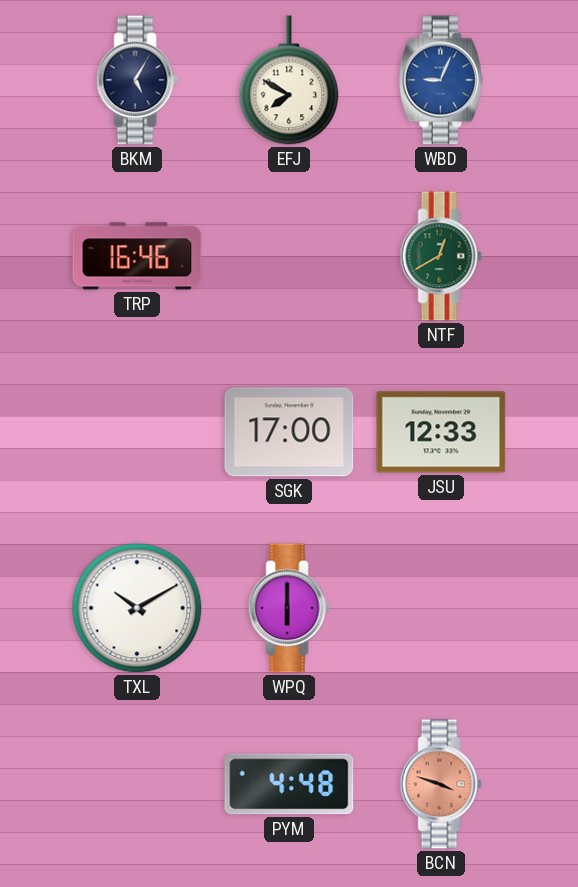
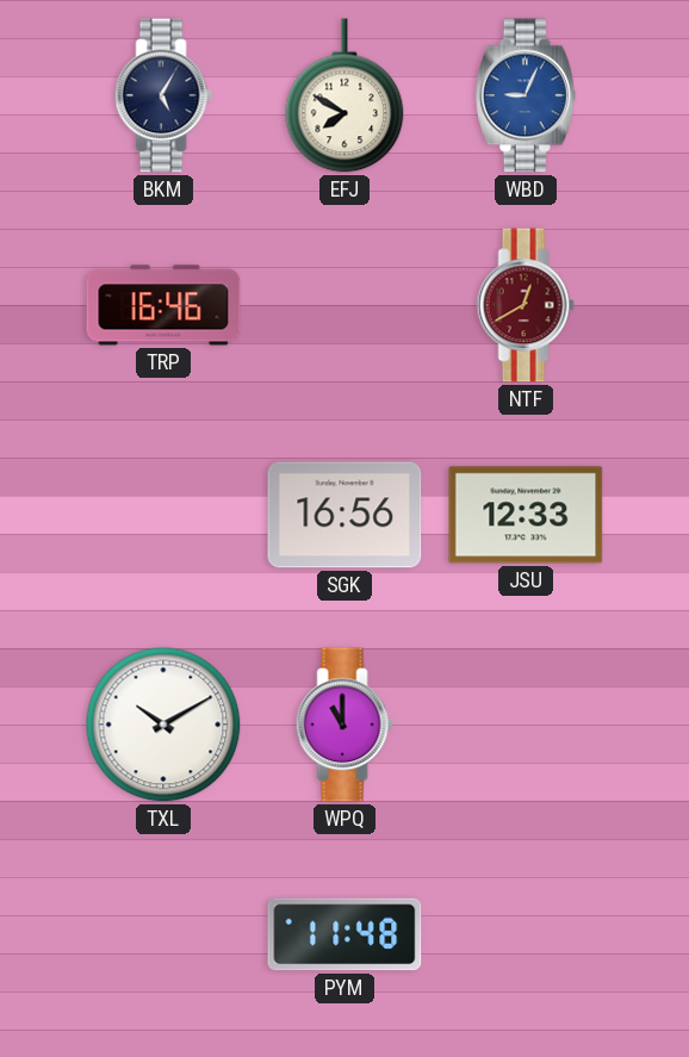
NTF dial: green -> burgundy
SGK: 17:00 -> 16:56
WPQ: 6:00 -> 11:00
PYM: 4:48 -> 11:48
BCN: 3:48 -> none
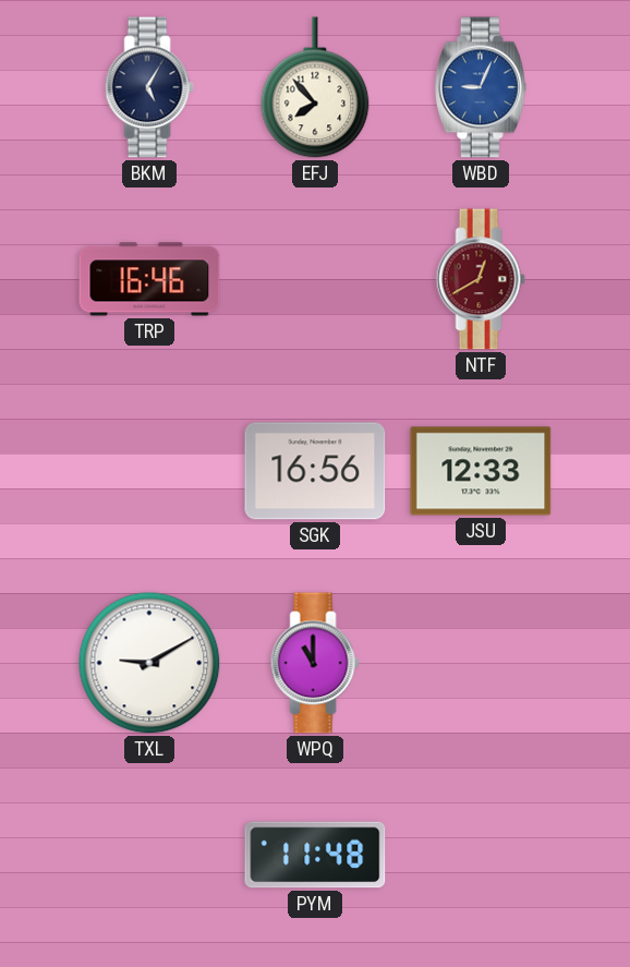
EFJ: 7:50 -> 7:53
TXL: 10:10 -> 9:10
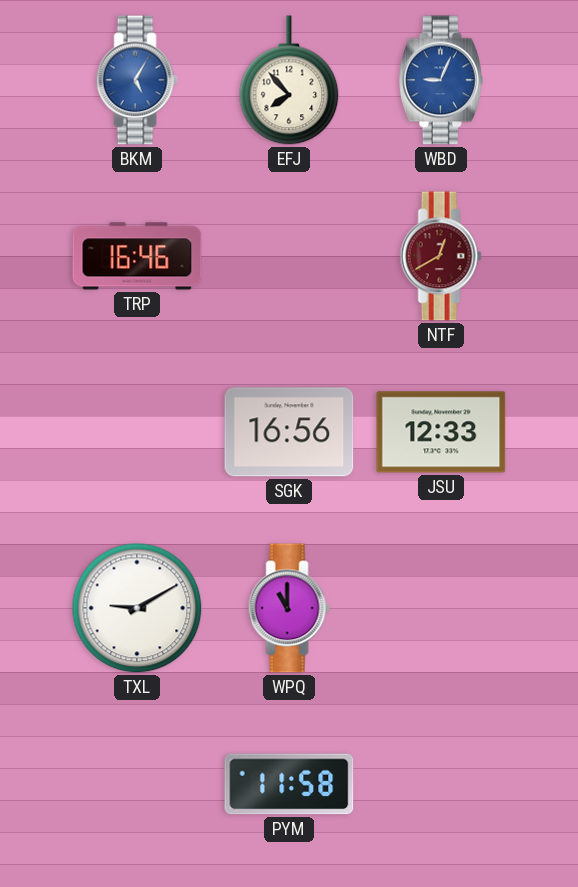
BKM dial: navy -> blue
PYM: 11:48 -> 11:58
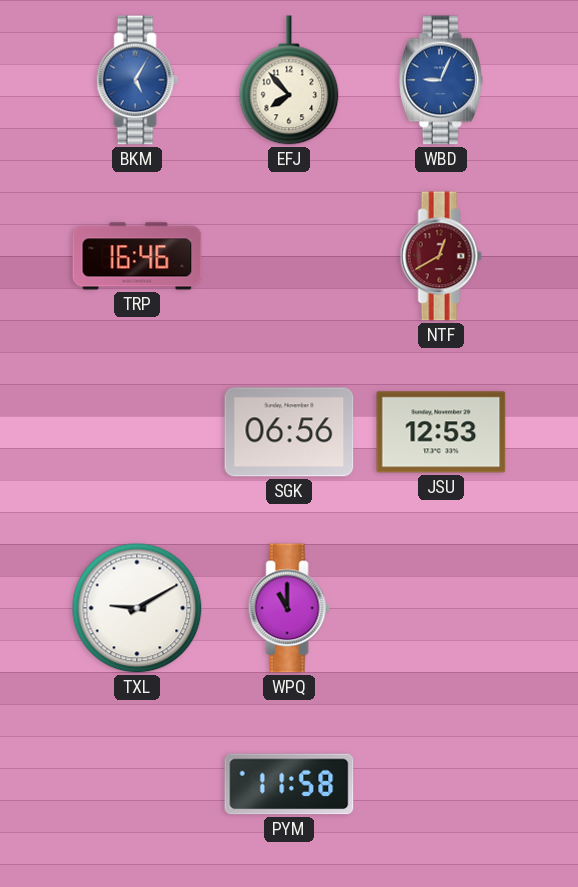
SGK: 16:56 -> 06:56
JSU: 12:33 -> 12:53
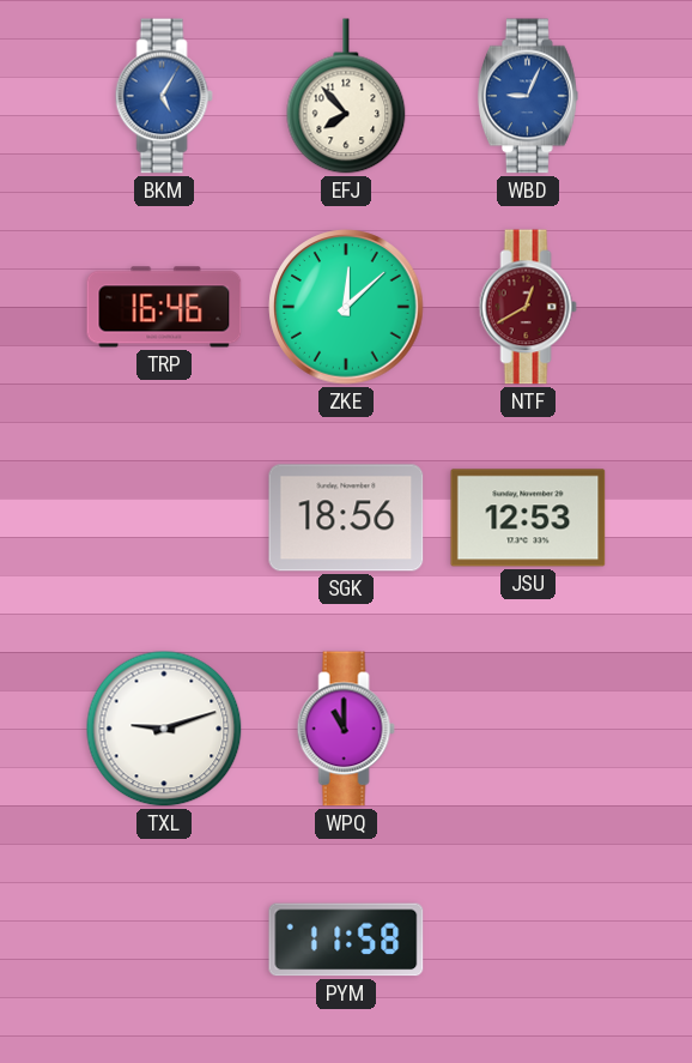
ZKE: none -> 12:08
SGK: 06:56 -> 18:56
TXL: 9:10 -> 9:12
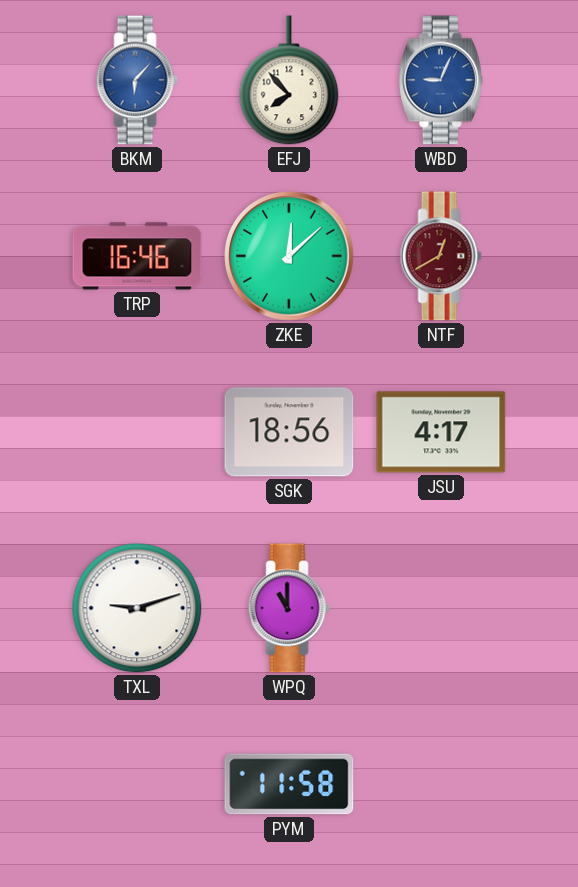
BKM: 5:05 -> 6:07
JSU: 12:53 -> 4:17
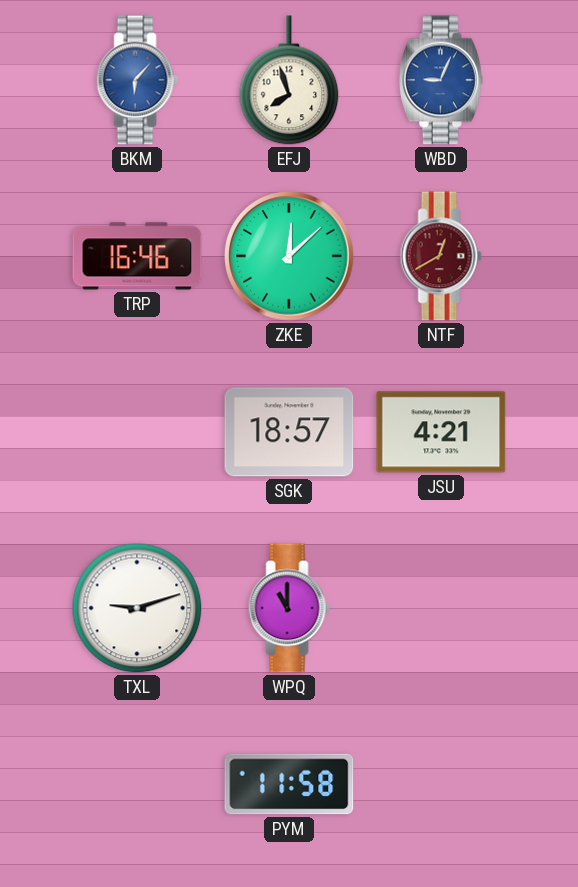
EFJ: 7:53 -> 7:57
SGK: 18:56 -> 18:57
JSU: 4:17 -> 4:21
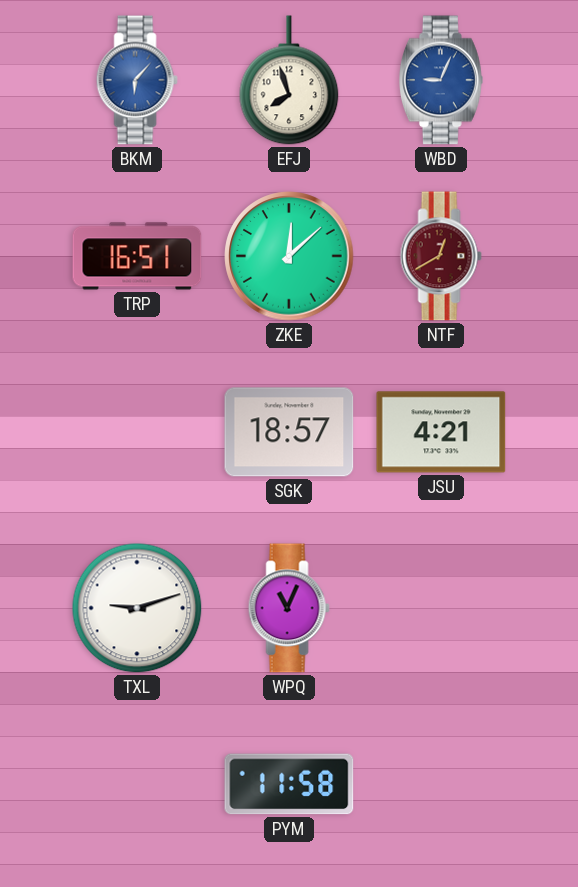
TRP: 16:46 -> 16:51
WPQ: 11:00 -> 11:04
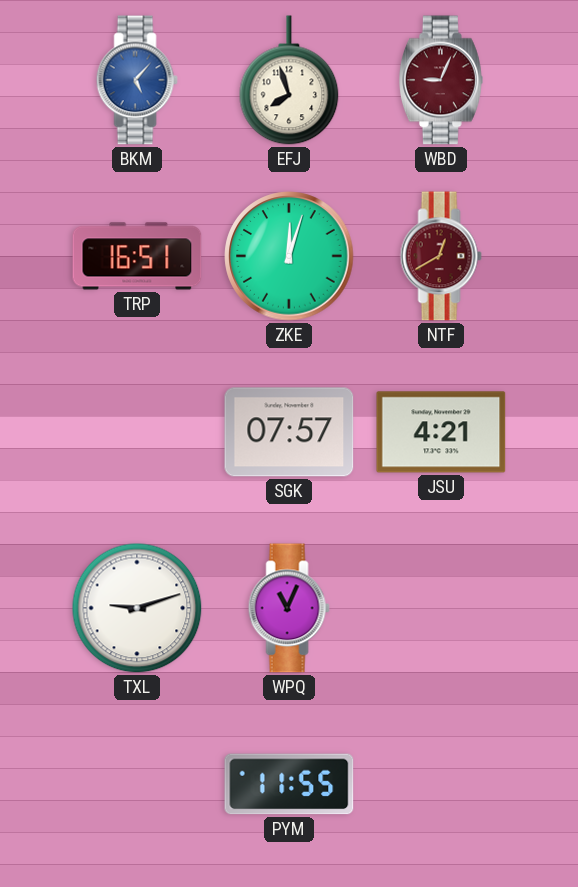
BKM: 6:07 -> 5:07
WBD dial: blue -> burgundy
ZKE: 12:08 -> 12:03
SGK: 18:57 -> 07:57
PYM: 11:58 -> 11:55
